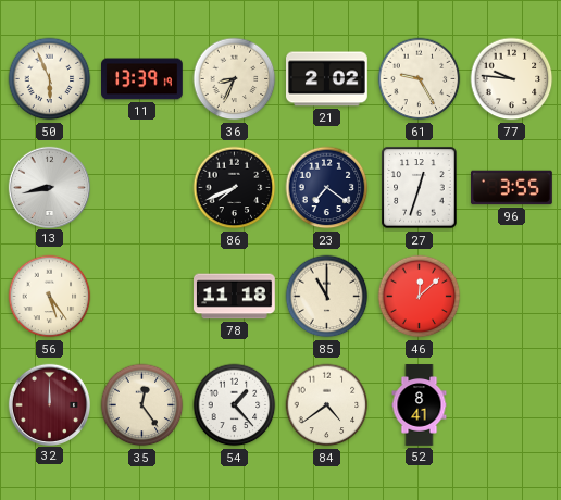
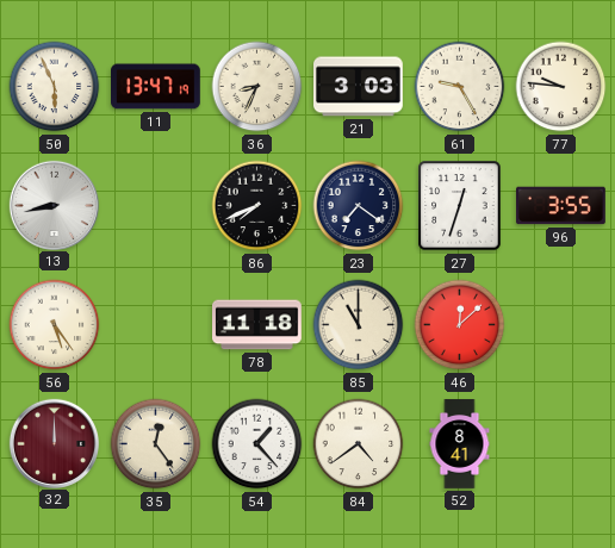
11: 13:39 -> 13:47
21: 2:02 -> 3:03
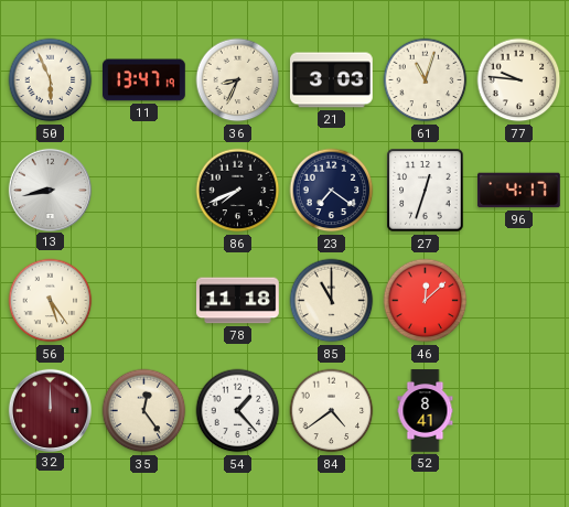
61: 9:25 -> 11:03
96: 3:55 -> 4:17
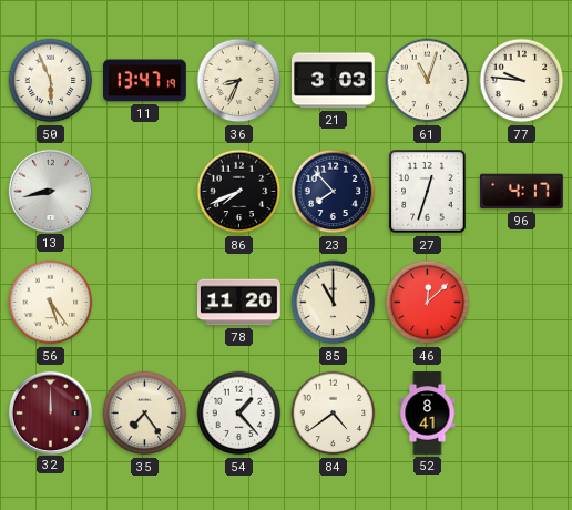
23: 7:21 -> 7:53
78: 11:18 -> 11:20
35: 12:24 -> 7:24
